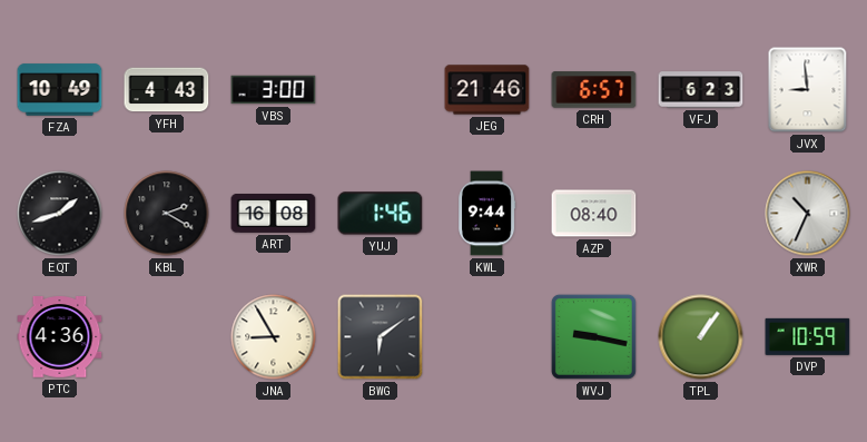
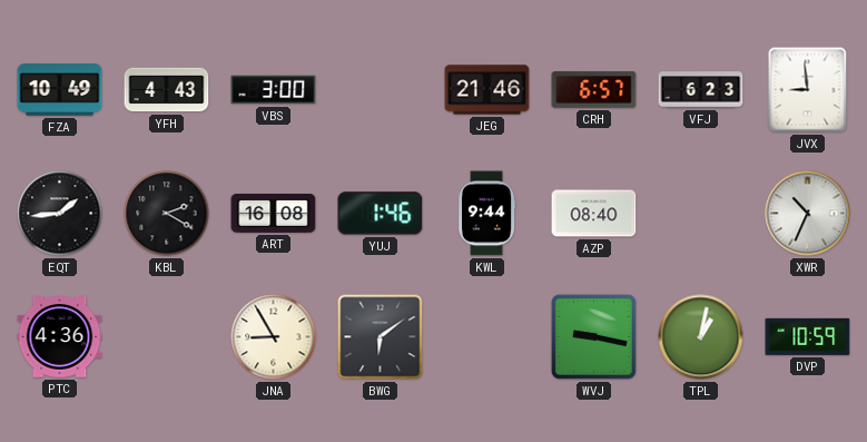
EQT: 1:42 -> 1:44
TPL: 1:06 -> 1:02
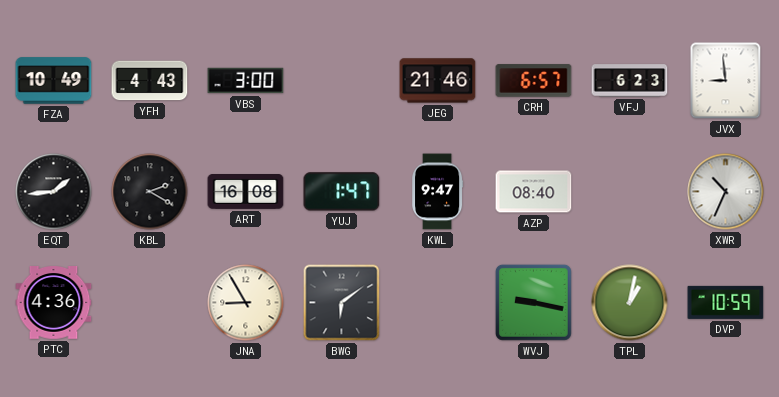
YUJ: 1:46 -> 1:47
KWL: 9:44 -> 9:47
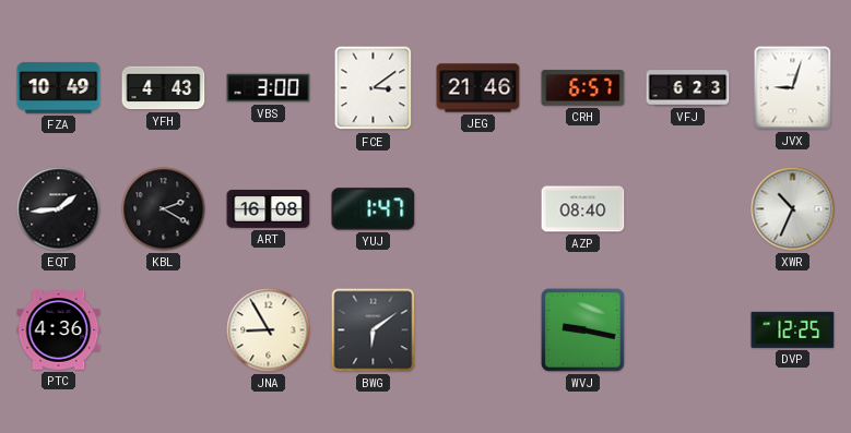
FCE: none -> 3:09
JVX: 8:59 -> 9:03
KWL: 9:47 -> none
TPL: 1:02 -> none
DVP: 10:59 -> 12:25
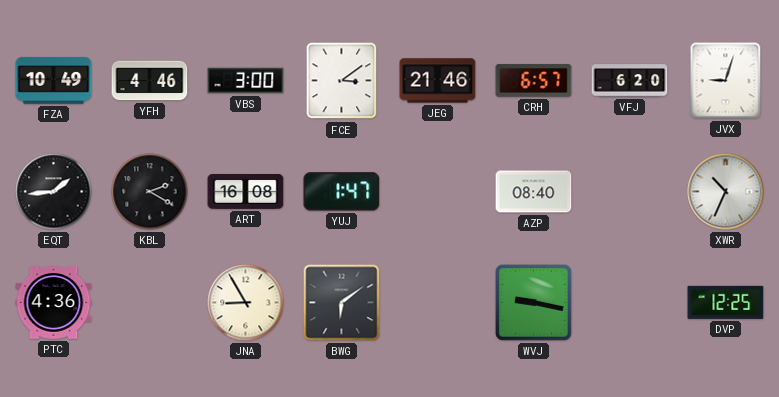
YFH: 4:43 -> 4:46
VFJ: 6:23 -> 6:20
